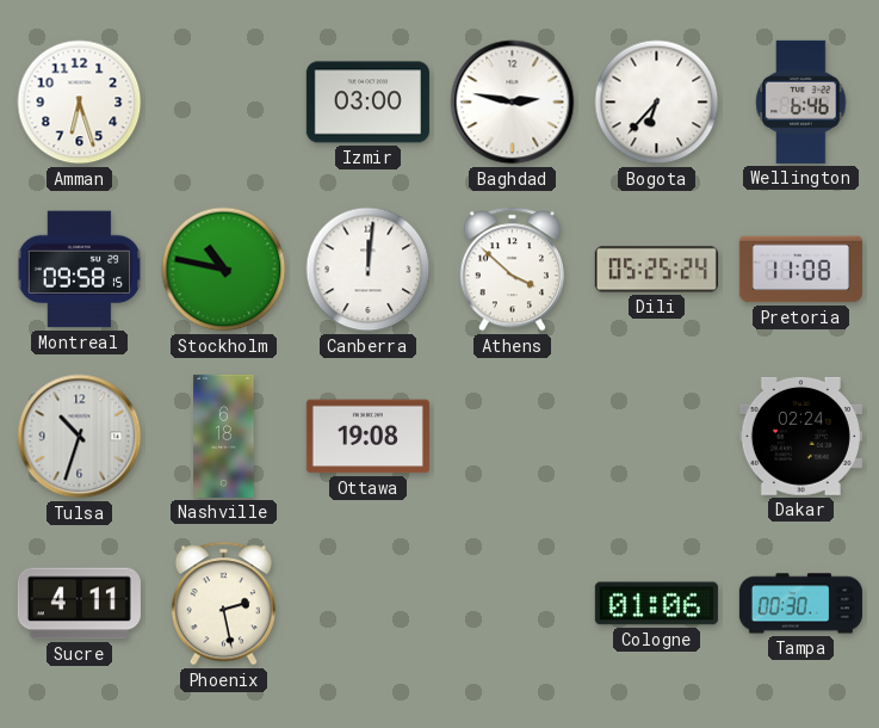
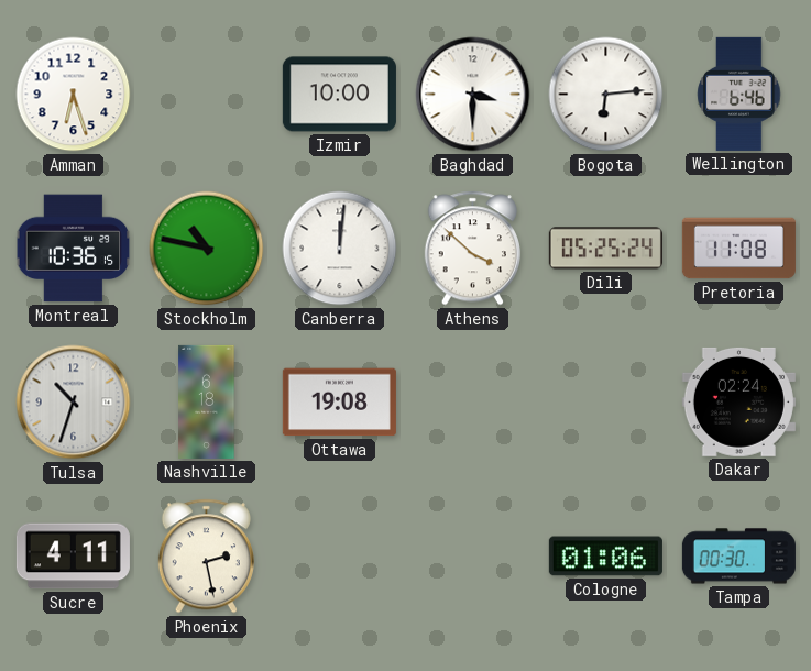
Izmir: 03:00 -> 10:00
Baghdad: 2:47 -> 3:30
Bogota: 6:37 -> 6:14
Montreal: 09:58 -> 10:36
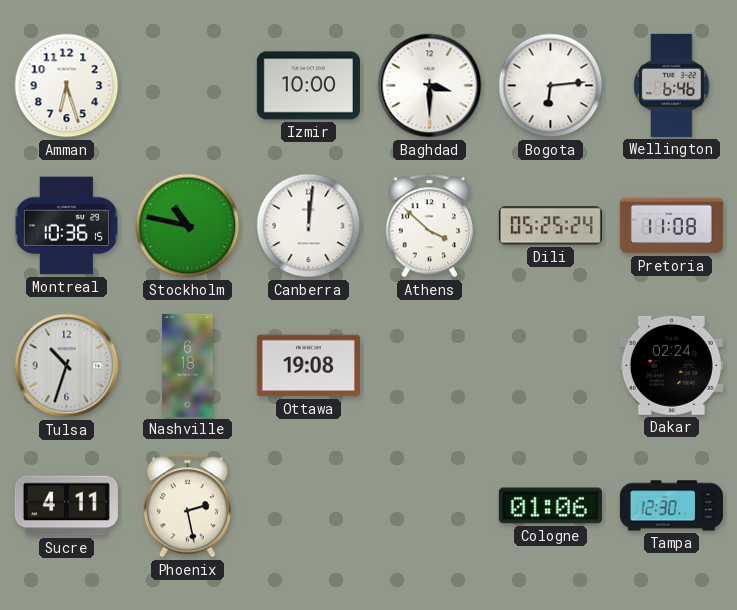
Tampa: 00:30 -> 12:30
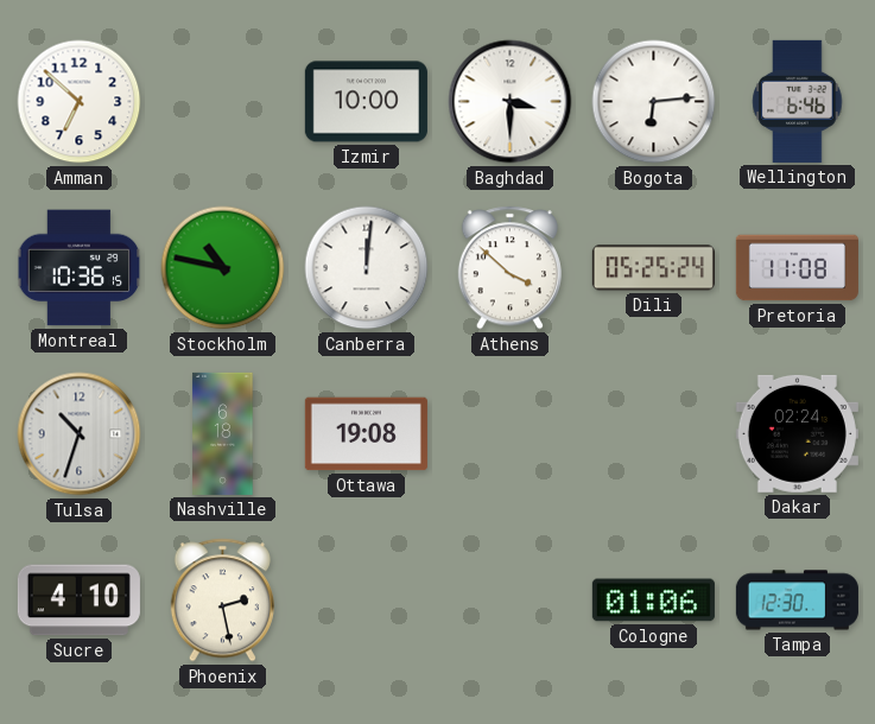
Amman: 6:27 -> 6:52
Sucre: 4:11 -> 4:10
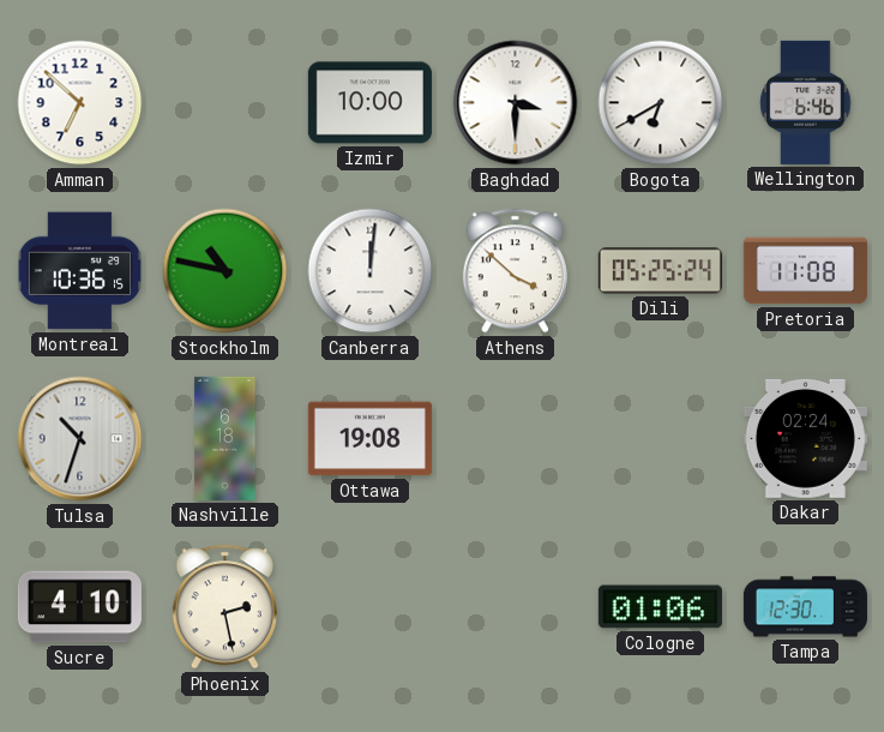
Bogota: 6:14 -> 6:40
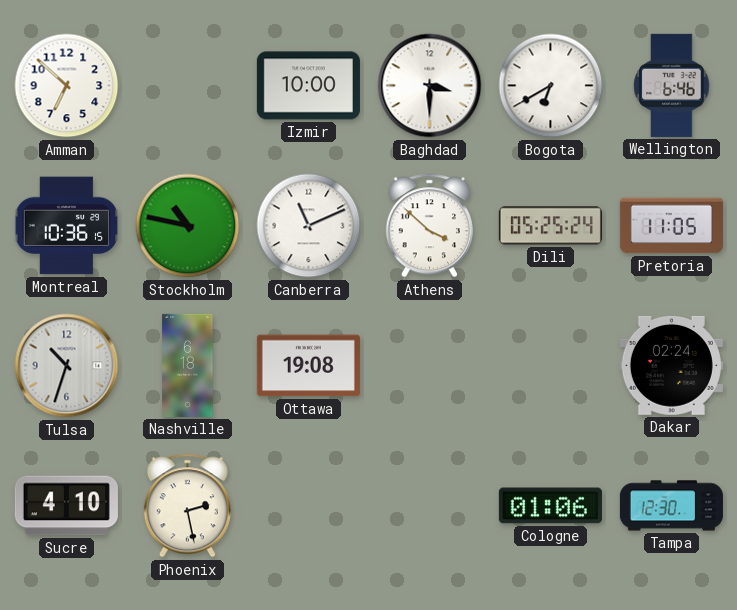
Canberra: 12:01 -> 11:11
Pretoria: 11:08 -> 11:05
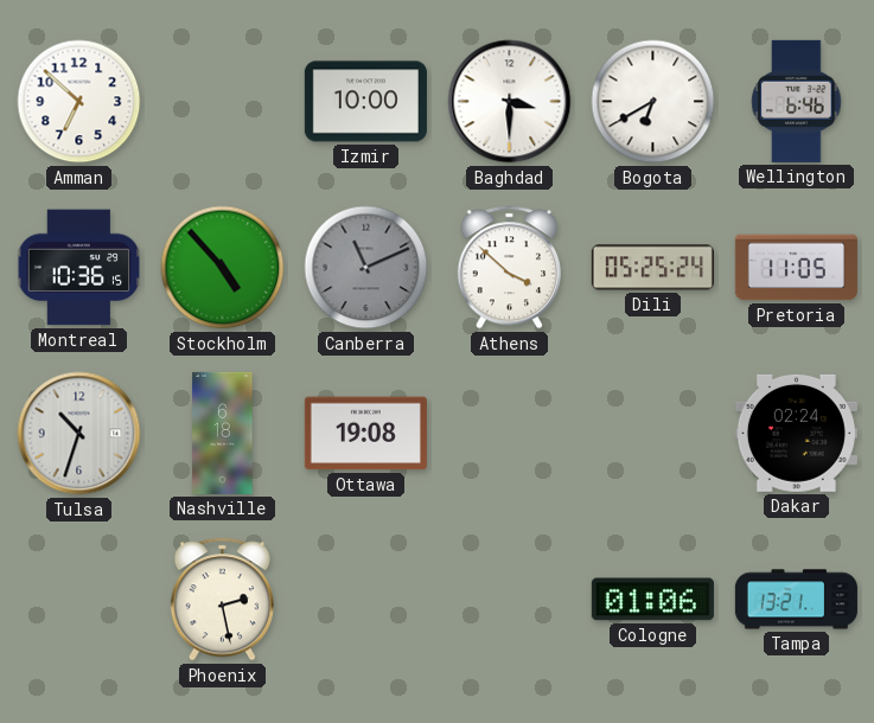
Stockholm: 10:47 -> 4:53
Canberra dial: white -> grey
Sucre: 4:10 -> none
Tampa: 12:30 -> 13:21
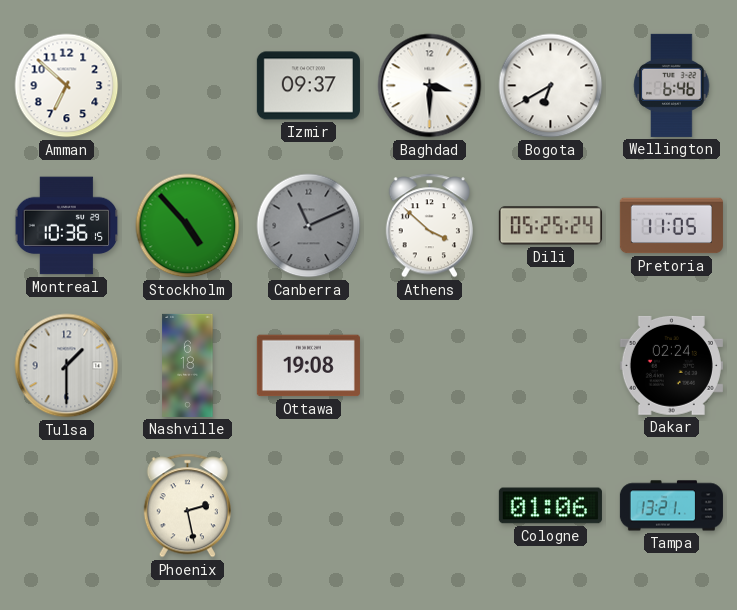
Izmir: 10:00 -> 09:37
Tulsa: 10:33 -> 1:30
